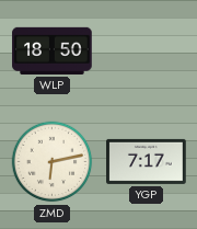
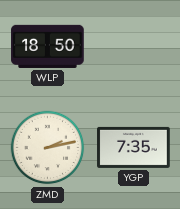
ZMD: 6:13 -> 2:13
YGP: 7:17 -> 7:35
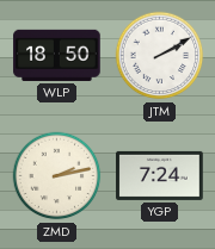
JTM: none -> 2:10
YGP: 7:35 -> 7:24
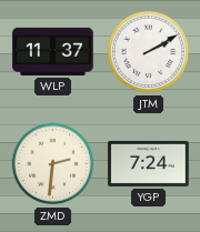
WLP: 18:50 -> 11:37
ZMD: 2:13 -> 2:31
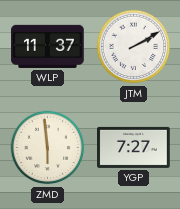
ZMD: 2:31 -> 5:59
YGP: 7:24 -> 7:27
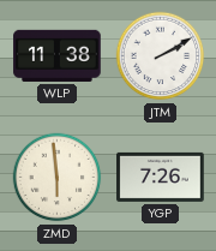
WLP: 11:37 -> 11:38
YGP: 7:27 -> 7:26
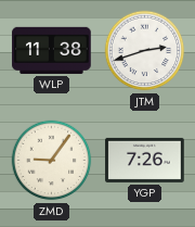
JTM: 2:10 -> 2:42
ZMD: 5:59 -> 9:06
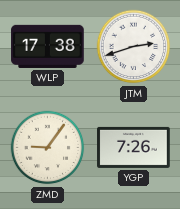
WLP: 11:38 -> 17:38
